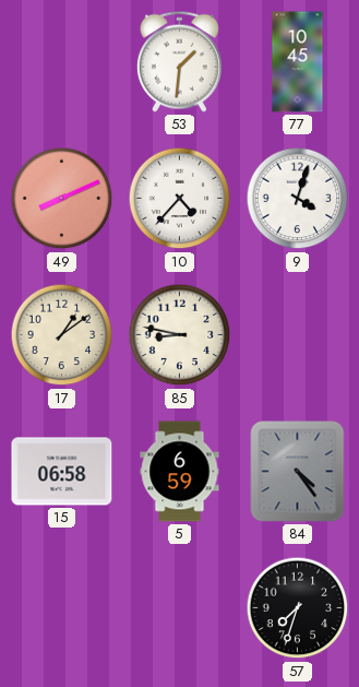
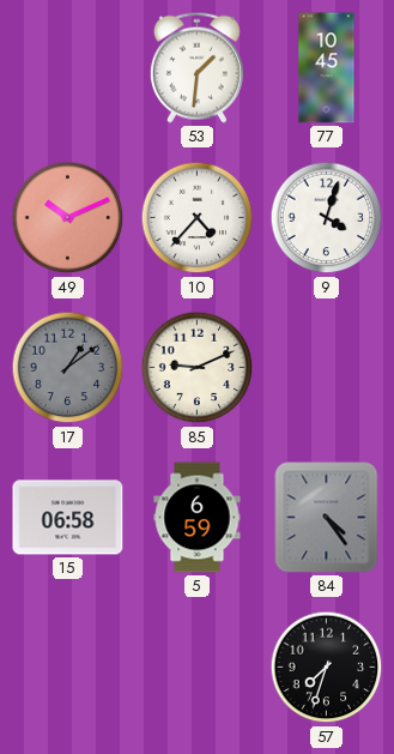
49: 8:11 -> 10:11
17 dial: cream -> grey
85: 8:47 -> 9:11
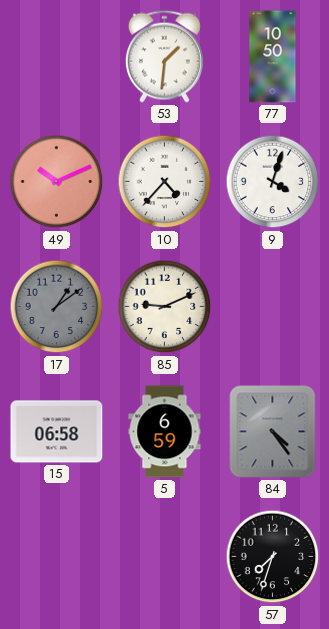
77: 10:45 -> 10:50
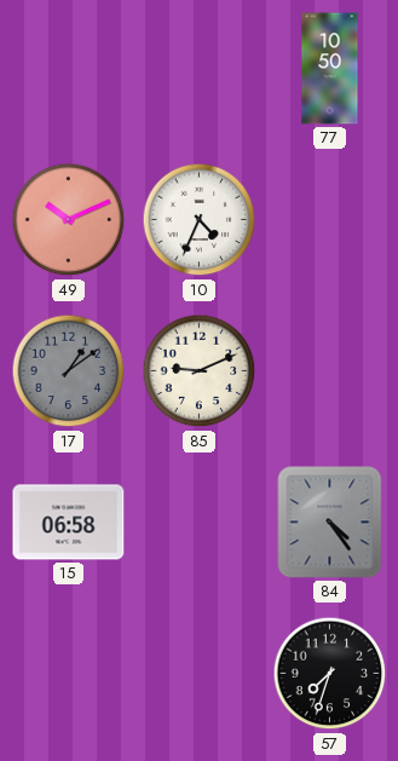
53: 1:31 -> none
10: 4:37 -> 4:34
9: 4:03 -> none
5: 6:59 -> none
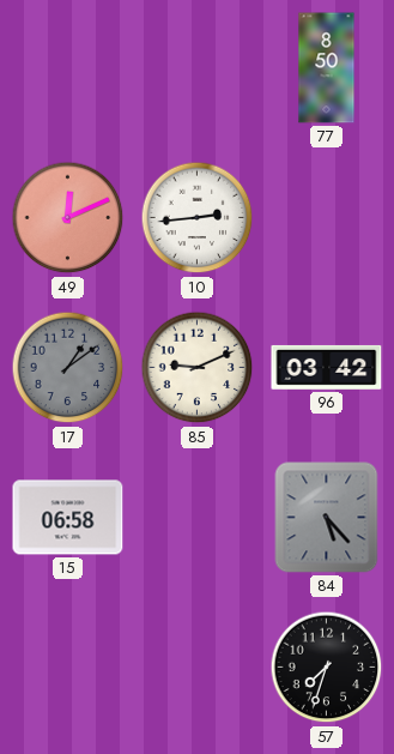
77: 10:50 -> 8:50
49: 10:11 -> 12:11
10: 4:34 -> 2:44
96: none -> 03:42
84: 4:24 -> 5:23
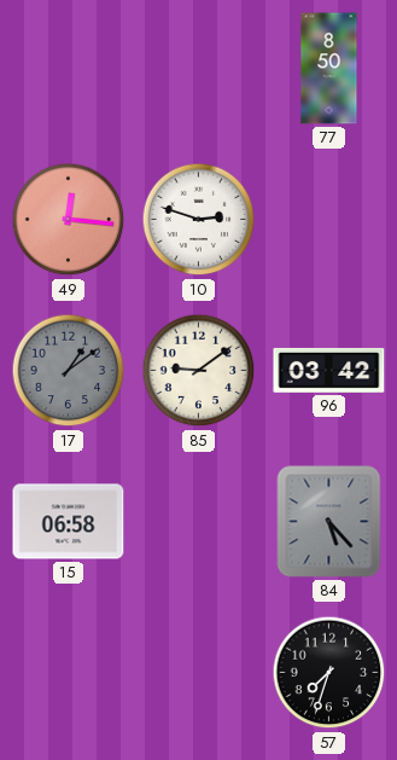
49: 12:11 -> 12:16
10: 2:44 -> 2:48
85: 9:11 -> 9:09
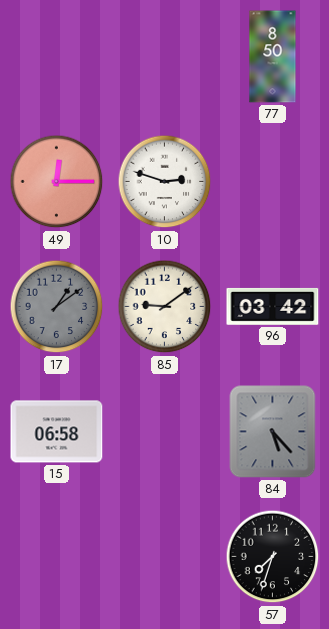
49: 12:16 -> 12:15
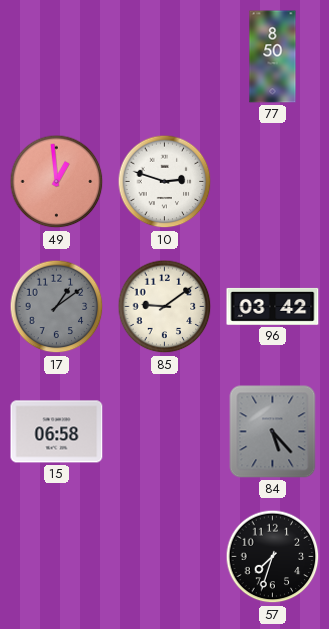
49: 12:15 -> 12:59
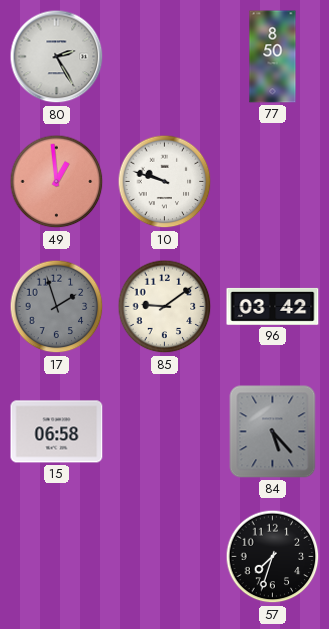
80: none -> 2:25
10: 2:48 -> 9:48
17: 1:09 -> 1:57
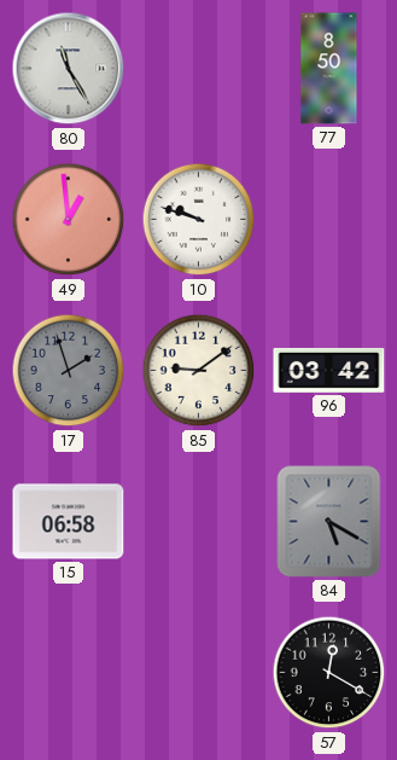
80: 2:25 -> 11:25
84: 5:23 -> 5:20
57: 7:33 -> 12:20
